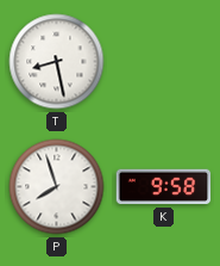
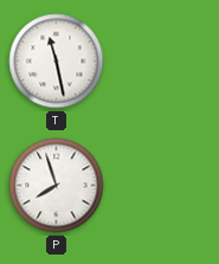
T: 8:28 -> 11:28
K: 9:58 -> none
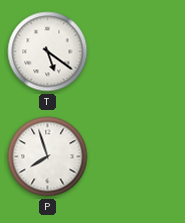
T: 11:28 -> 5:21
